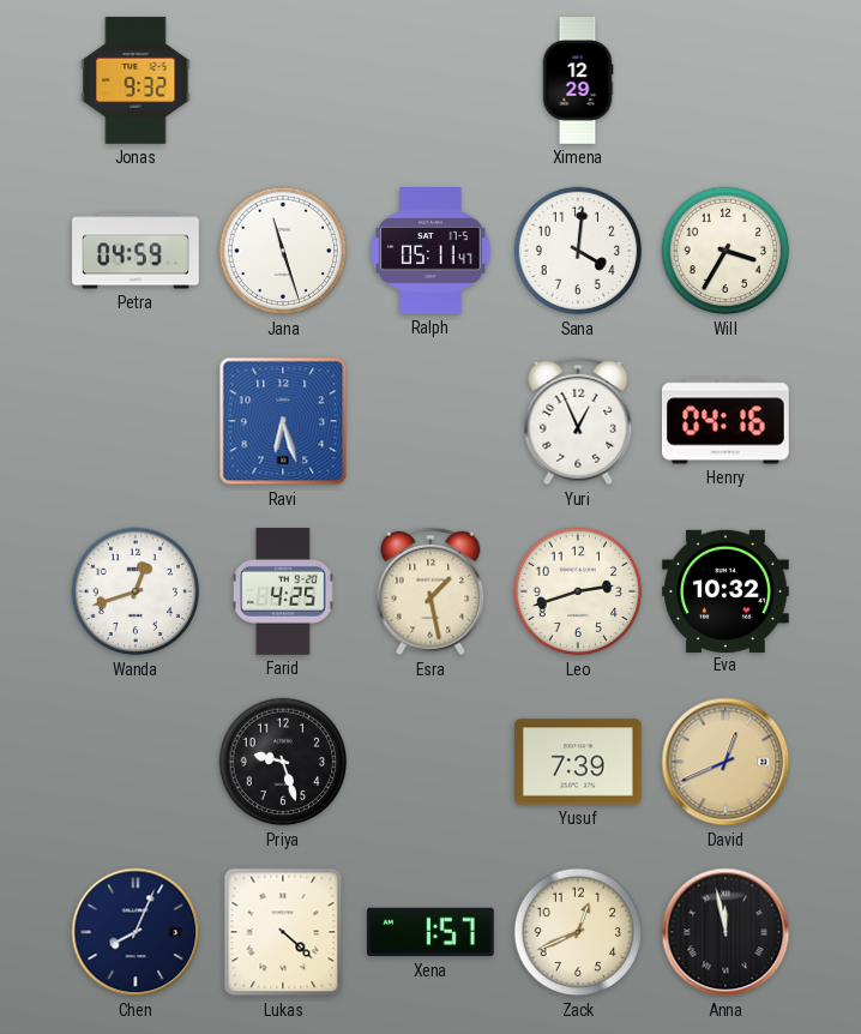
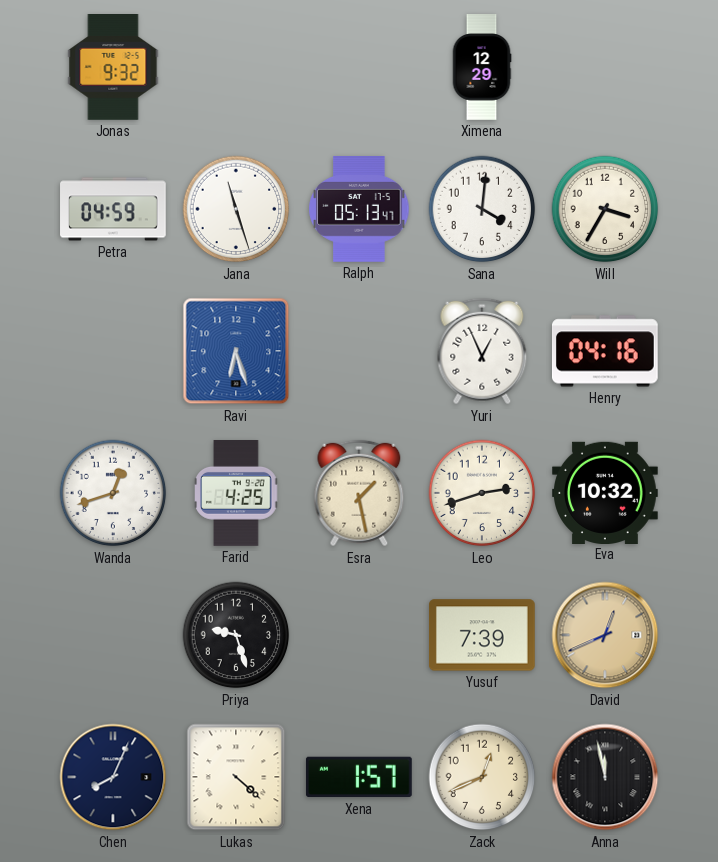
Ralph: 05:11 -> 05:13
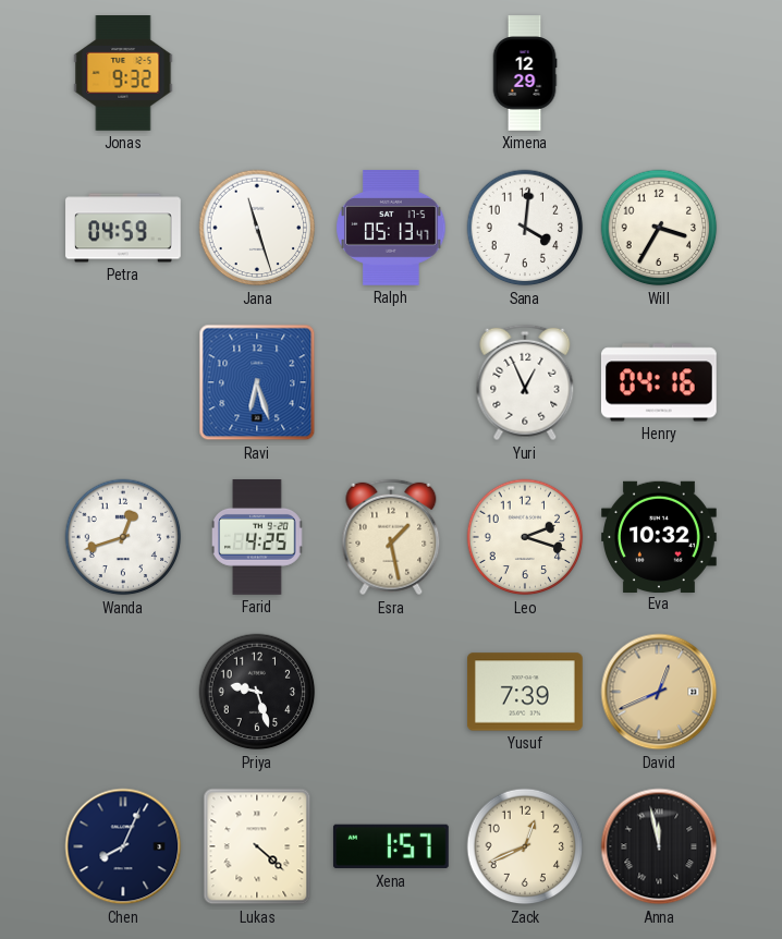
Leo: 2:42 -> 2:18
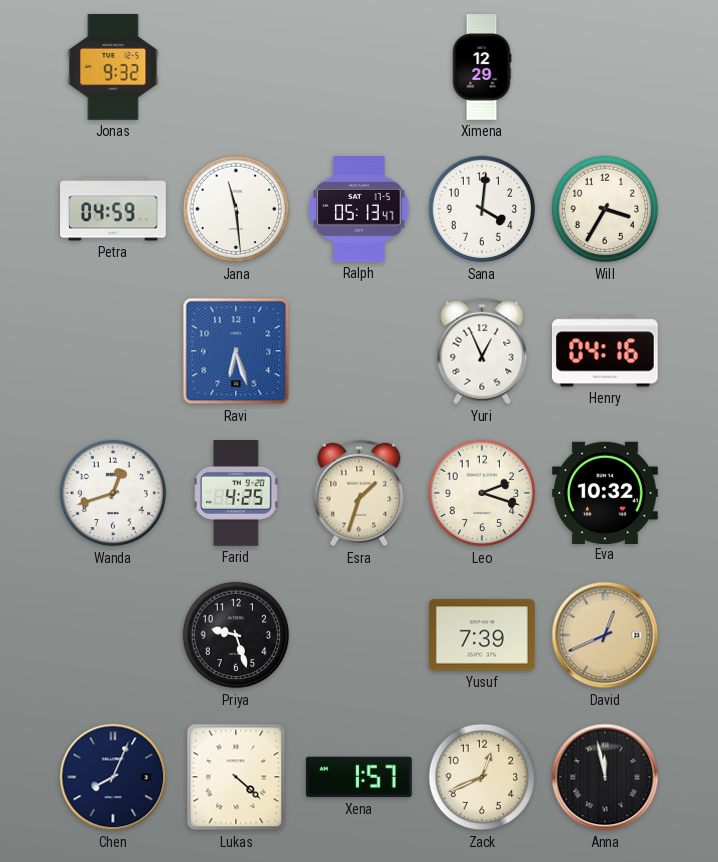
Jana: 11:27 -> 11:29
Esra: 1:28 -> 1:33
